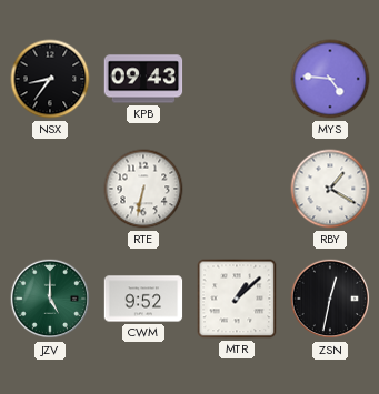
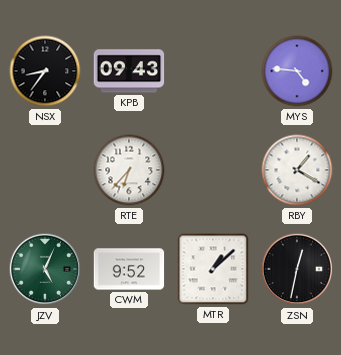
RTE: 6:32 -> 6:37
JZV: 5:00 -> 5:04
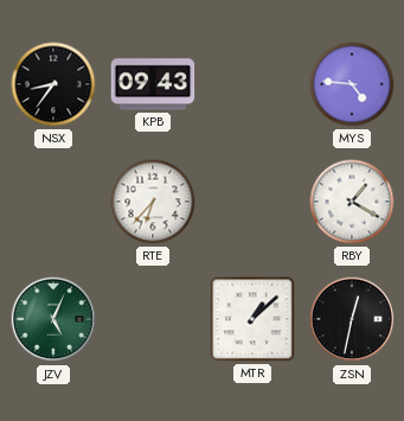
CWM: 9:52 -> none
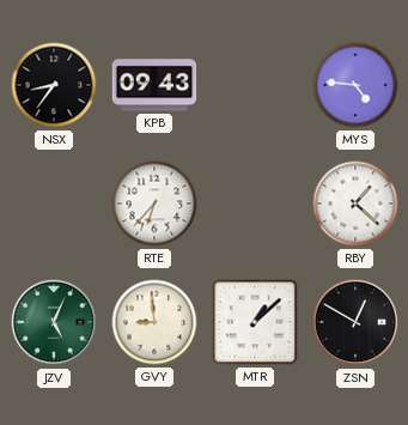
RBY: 1:20 -> 1:22
GVY: none -> 8:59
ZSN: 12:32 -> 12:50
